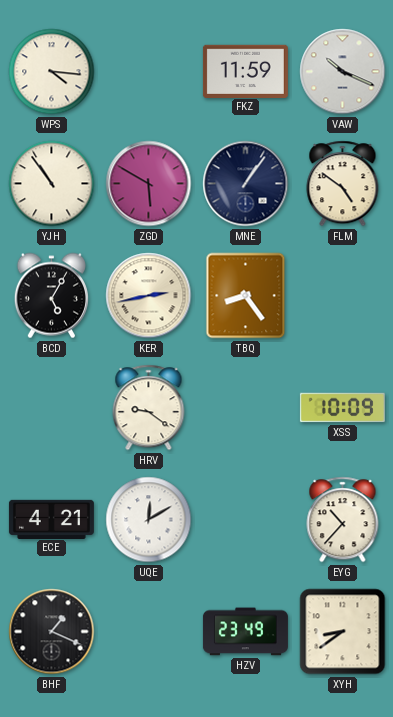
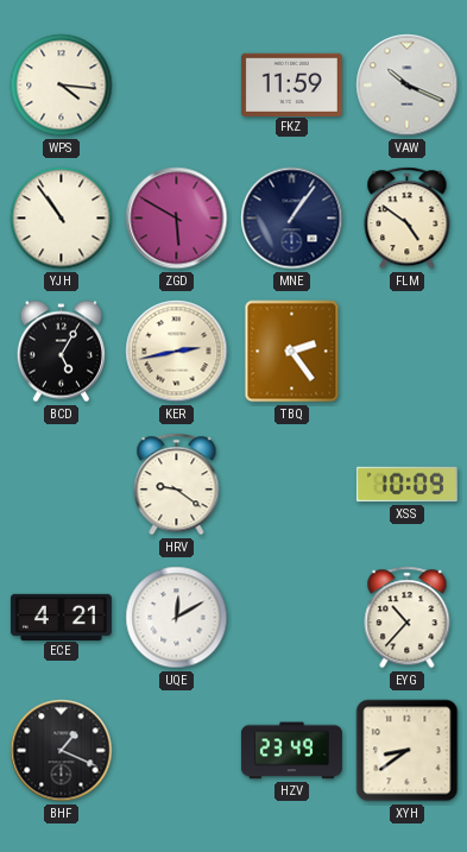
TBQ: 8:24 -> 2:24
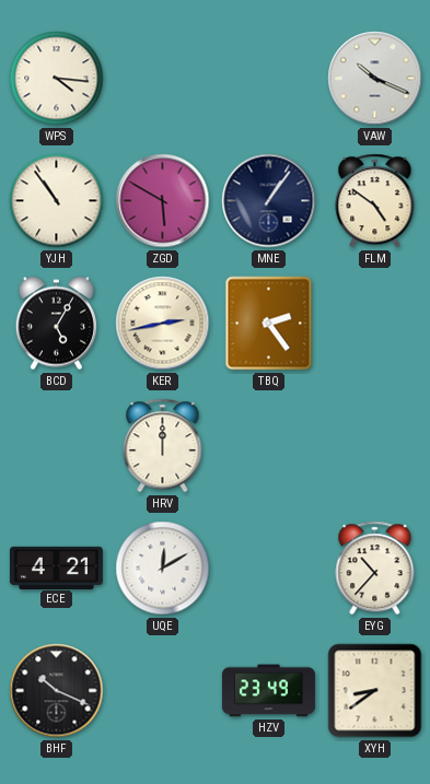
FKZ: 11:59 -> none
HRV: 9:21 -> 12:00
XSS: 10:09 -> none
BHF: 1:19 -> 10:19
